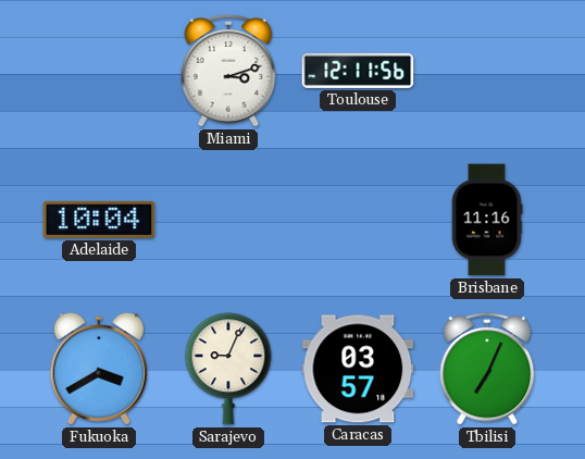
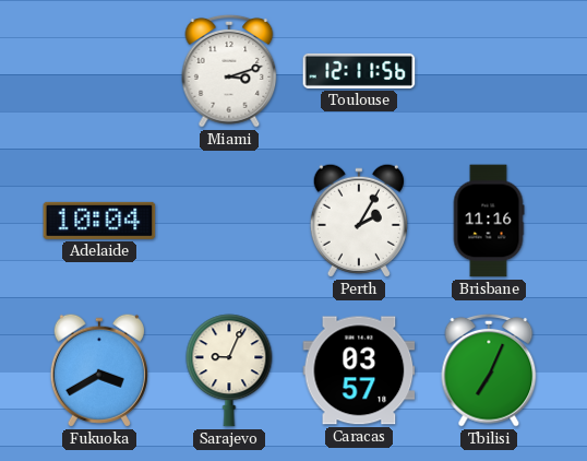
Perth: none -> 2:05
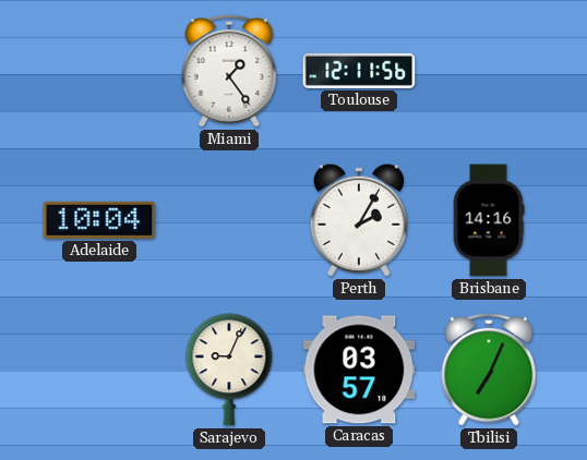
Miami: 3:12 -> 1:24
Brisbane: 11:16 -> 14:16
Fukuoka: 3:40 -> none
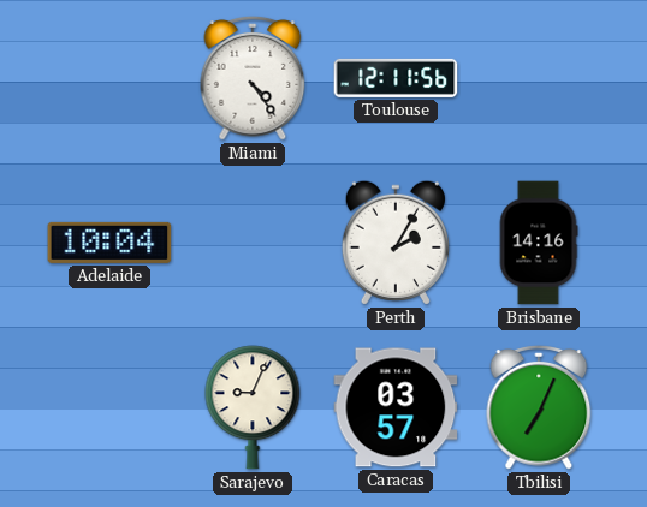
Miami: 1:24 -> 4:24
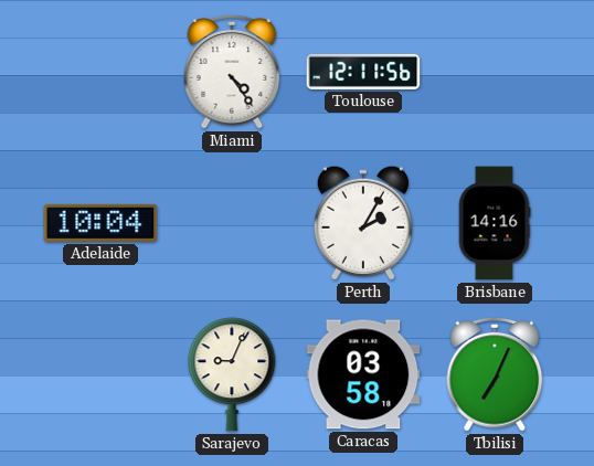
Caracas: 03:57 -> 03:58
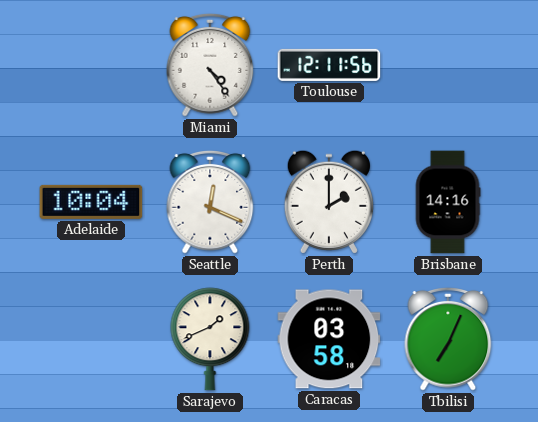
Seattle: none -> 12:19
Perth: 2:05 -> 2:00
Sarajevo: 9:04 -> 1:41
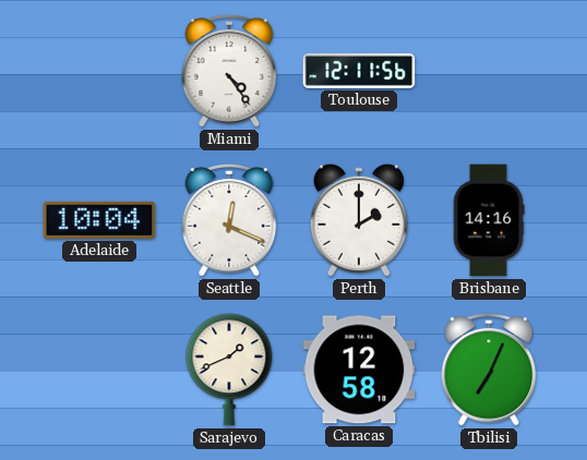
Caracas: 03:58 -> 12:58
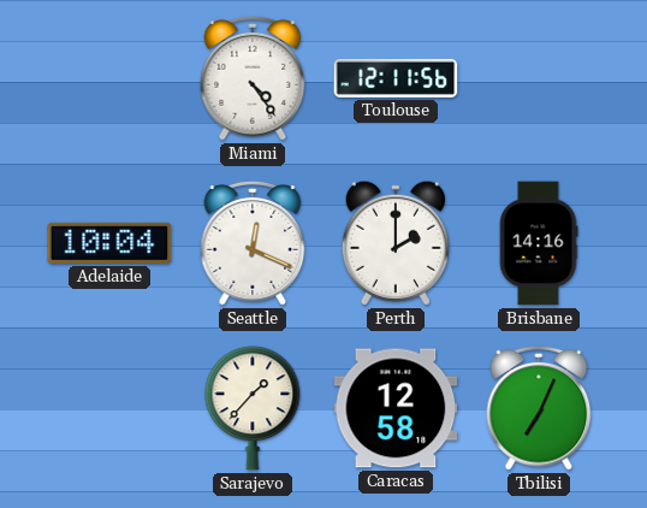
Sarajevo: 1:41 -> 1:37
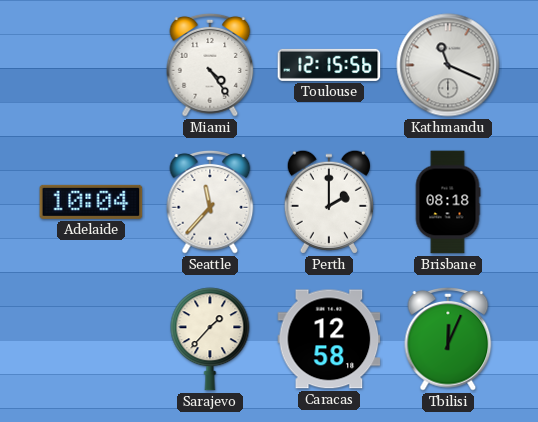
Toulouse: 12:11 -> 12:15
Kathmandu: none -> 11:19
Seattle: 12:19 -> 11:37
Brisbane: 14:16 -> 08:18
Tbilisi: 7:04 -> 12:04
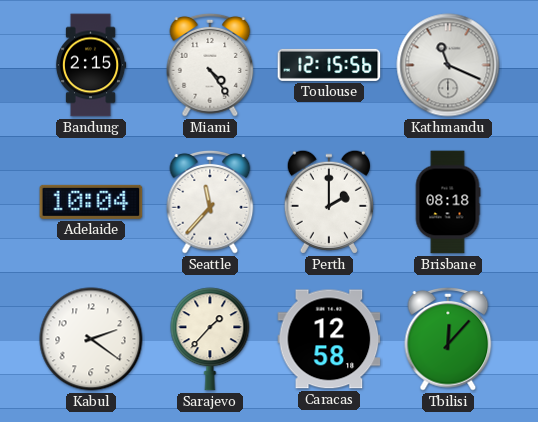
Bandung: none -> 2:15
Kabul: none -> 2:21
Tbilisi: 12:04 -> 12:07
